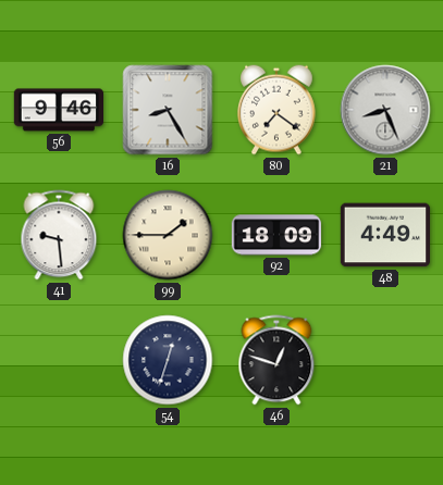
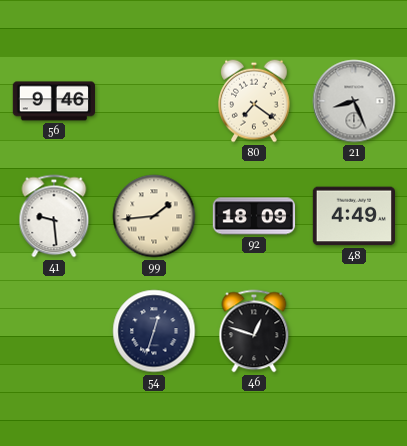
16: 8:25 -> none
99: 1:45 -> 1:44
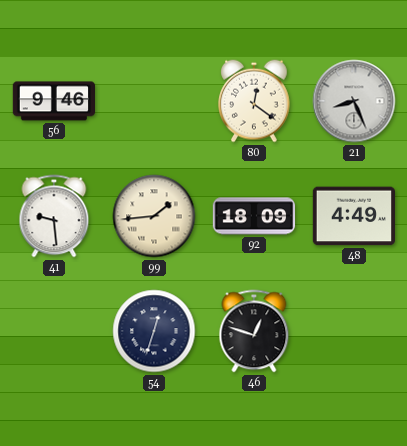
80: 7:21 -> 12:21
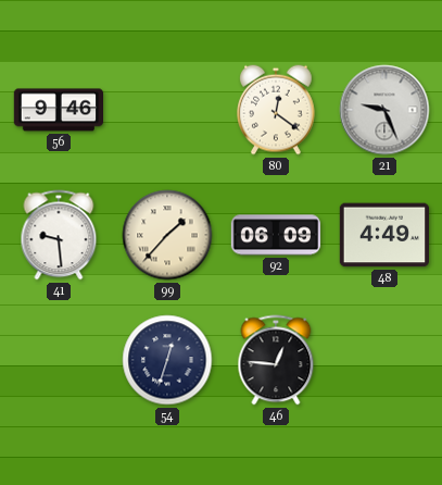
21: 8:26 -> 9:26
99: 1:44 -> 1:37
92: 18:09 -> 06:09
46: 12:48 -> 12:46
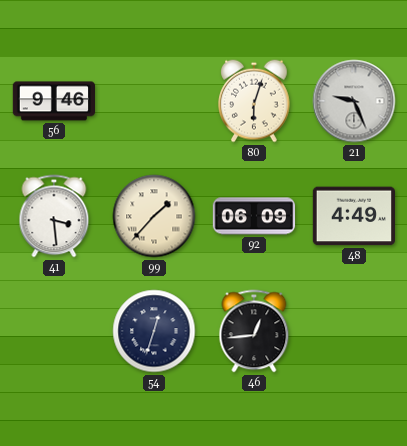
80: 12:21 -> 6:03
41: 9:29 -> 3:29
46: 12:46 -> 12:44
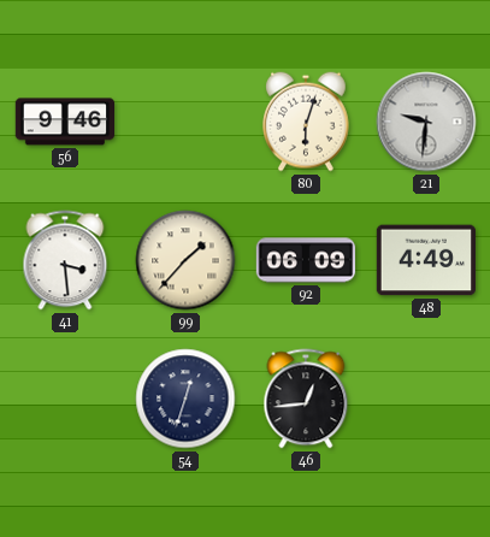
21: 9:26 -> 9:31
